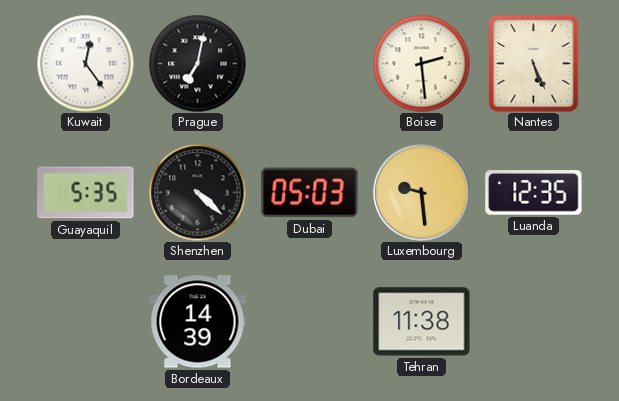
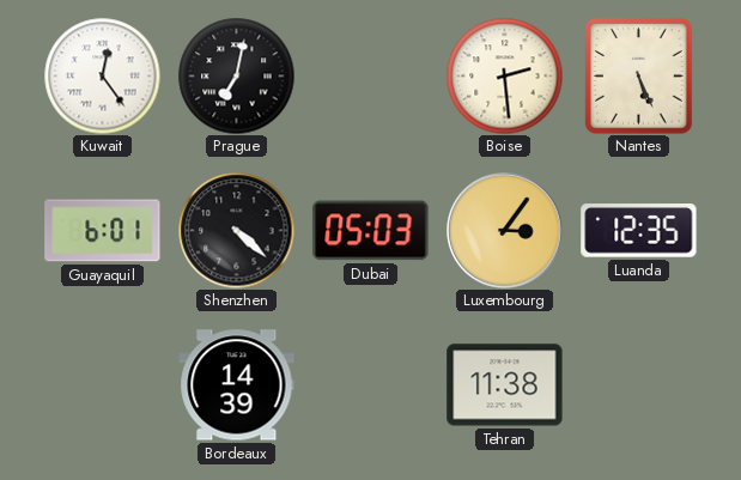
Guayaquil: 5:35 -> 6:01
Luxembourg: 9:29 -> 3:06
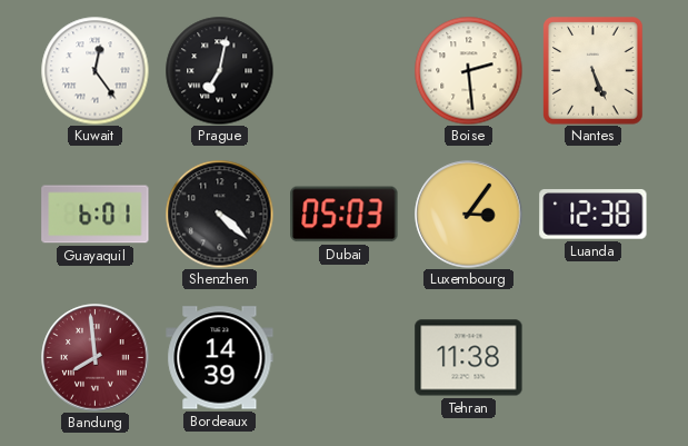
Luanda: 12:35 -> 12:38
Bandung: none -> 7:59
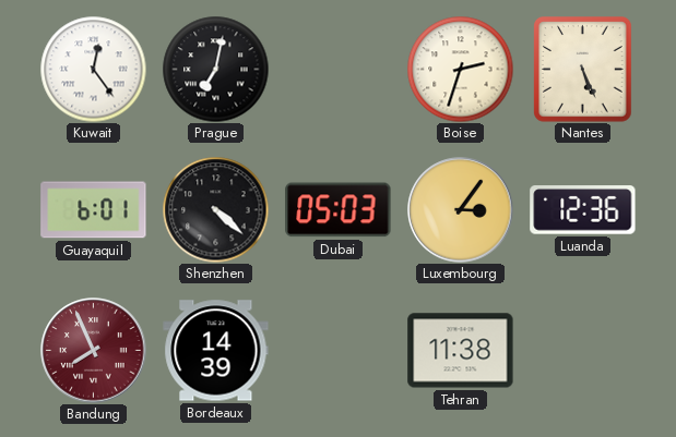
Boise: 2:29 -> 2:33
Luanda: 12:38 -> 12:36
Bandung: 7:59 -> 7:56
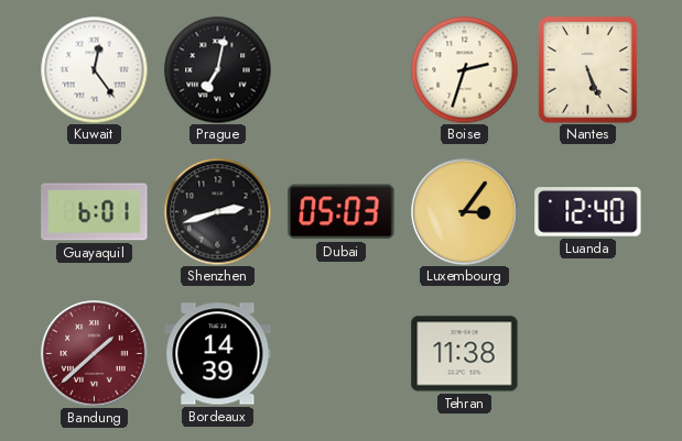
Shenzhen: 4:22 -> 2:42
Luanda: 12:36 -> 12:40
Bandung: 7:56 -> 1:38
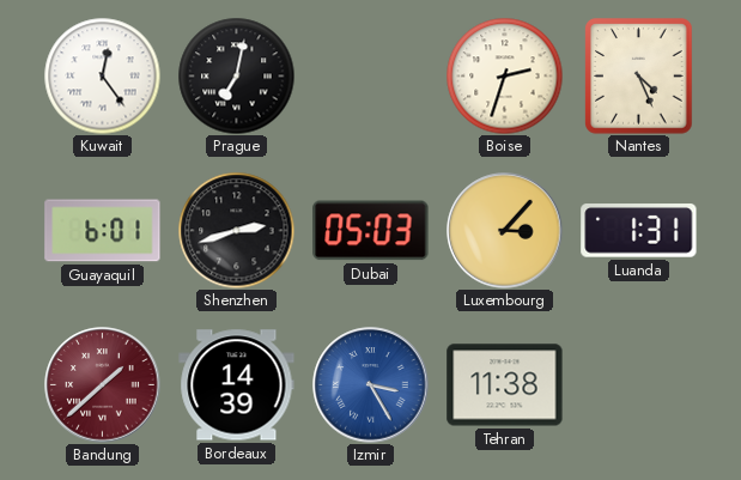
Nantes: 5:26 -> 4:26
Luxembourg: 3:06 -> 3:07
Luanda: 12:40 -> 1:31
Izmir: none -> 3:25
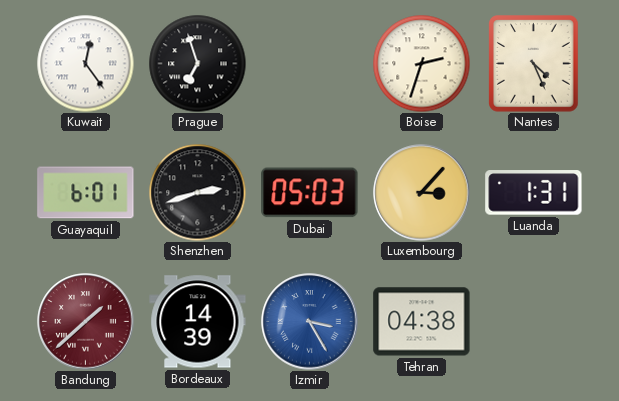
Prague: 7:02 -> 6:57
Tehran: 11:38 -> 04:38
